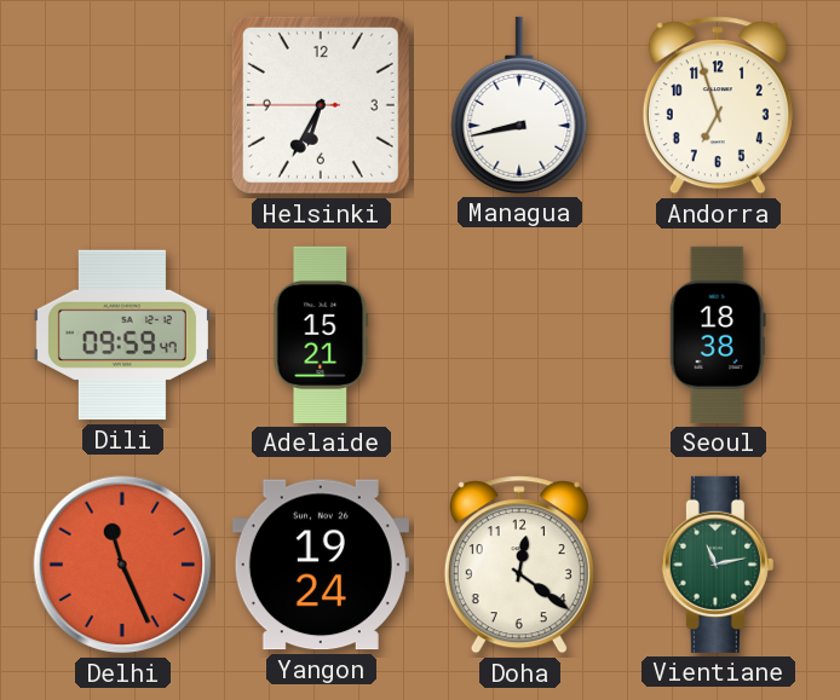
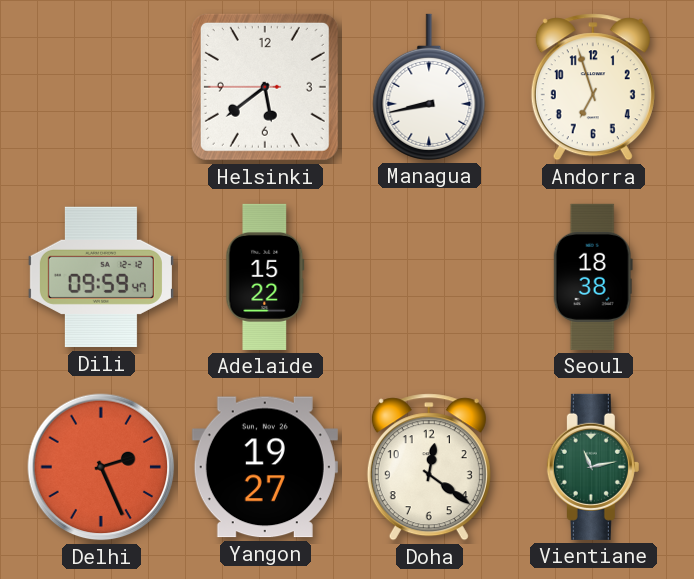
Helsinki: 6:34 -> 5:38
Adelaide: 15:21 -> 15:22
Delhi: 11:26 -> 2:26
Yangon: 19:24 -> 19:27
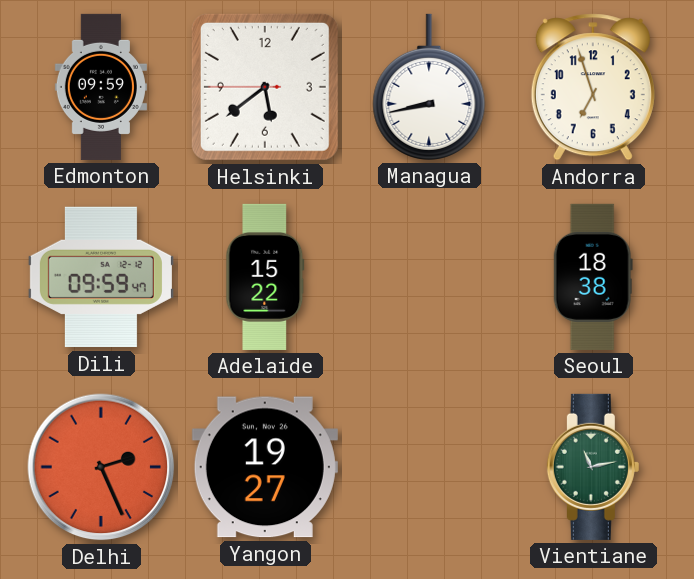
Edmonton: none -> 09:59
Doha: 12:21 -> none
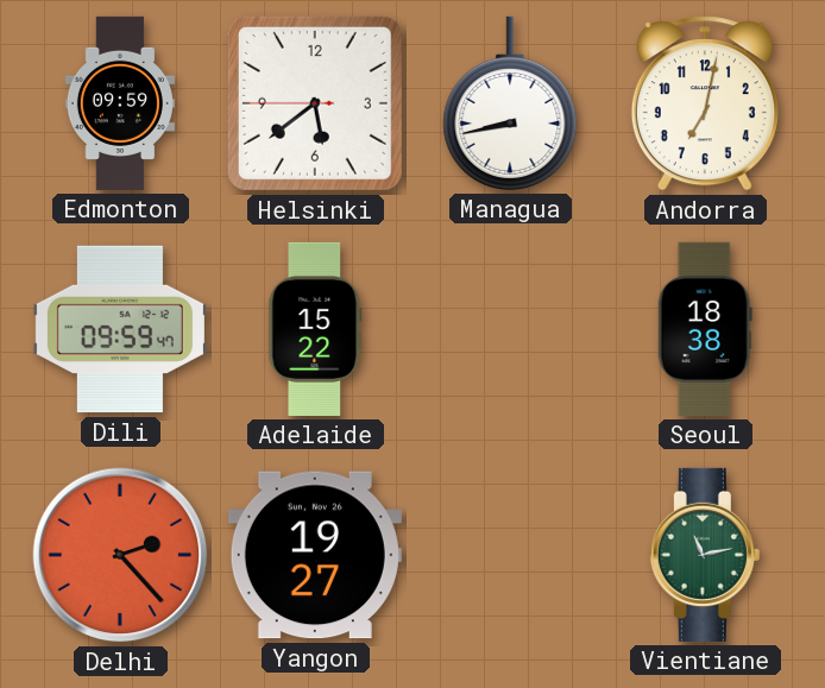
Andorra: 6:57 -> 7:02
Delhi: 2:26 -> 2:23
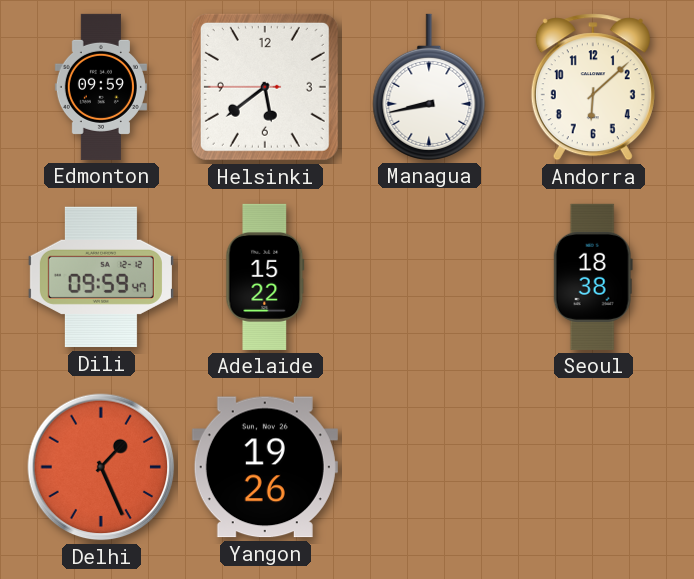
Andorra: 7:02 -> 6:08
Delhi: 2:23 -> 1:26
Yangon: 19:27 -> 19:26
Vientiane: 11:13 -> none
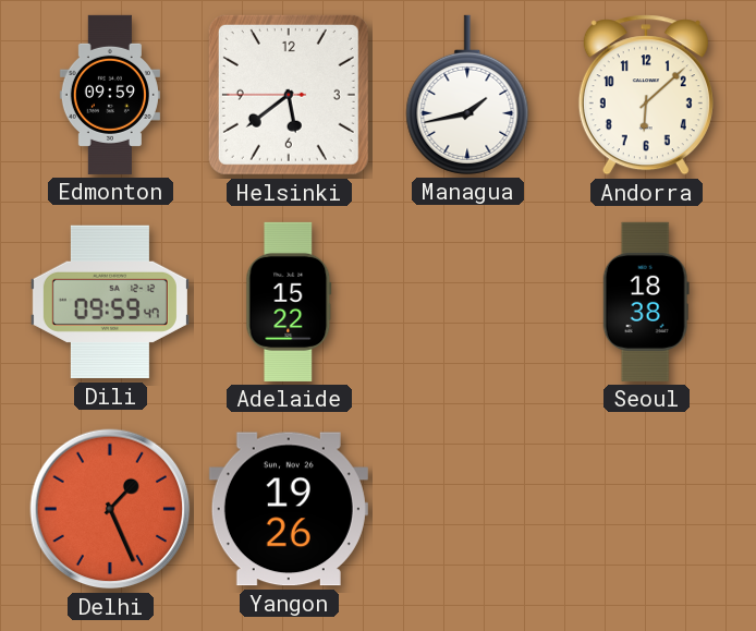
Managua: 8:43 -> 1:43
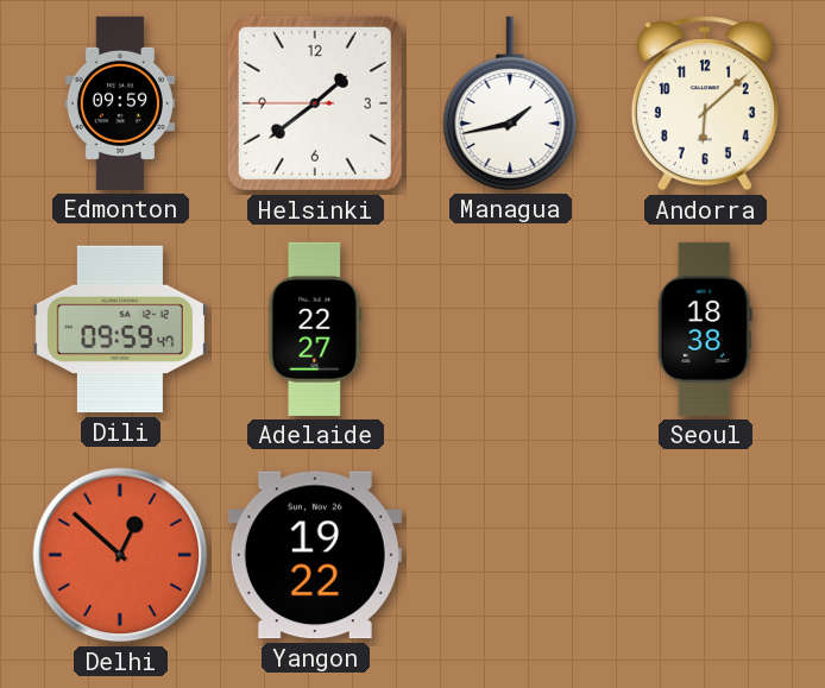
Helsinki: 5:38 -> 1:38
Adelaide: 15:22 -> 22:27
Delhi: 1:26 -> 12:52
Yangon: 19:26 -> 19:22
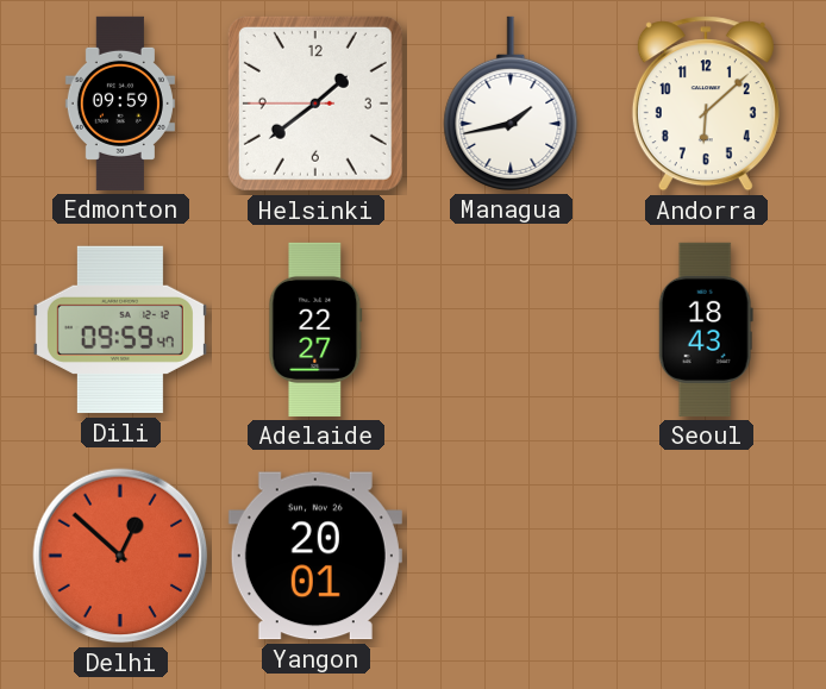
Seoul: 18:38 -> 18:43
Yangon: 19:22 -> 20:01
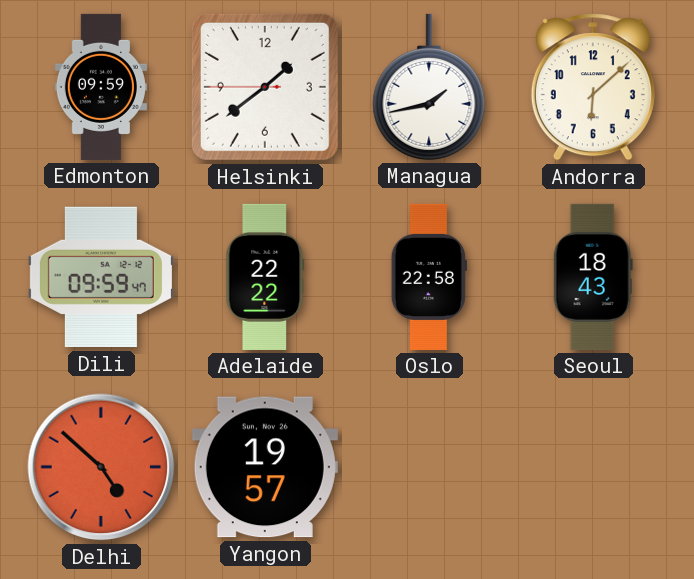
Adelaide: 22:27 -> 22:22
Oslo: none -> 22:58
Delhi: 12:52 -> 4:52
Yangon: 20:01 -> 19:57
